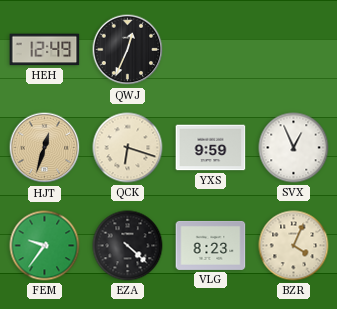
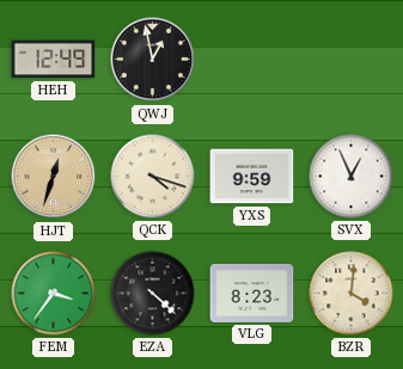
QWJ: 12:34 -> 12:58
QCK: 6:18 -> 4:18
FEM: 9:36 -> 3:36
BZR: 4:04 -> 4:01
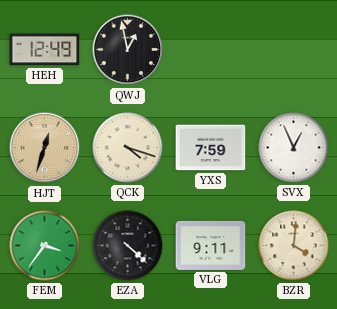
YXS: 9:59 -> 7:59
VLG: 8:23 -> 9:11
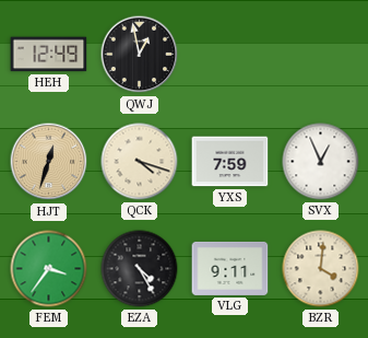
EZA: 4:22 -> 4:25
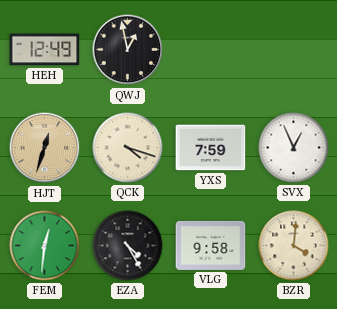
FEM: 3:36 -> 12:31
VLG: 9:11 -> 9:58
